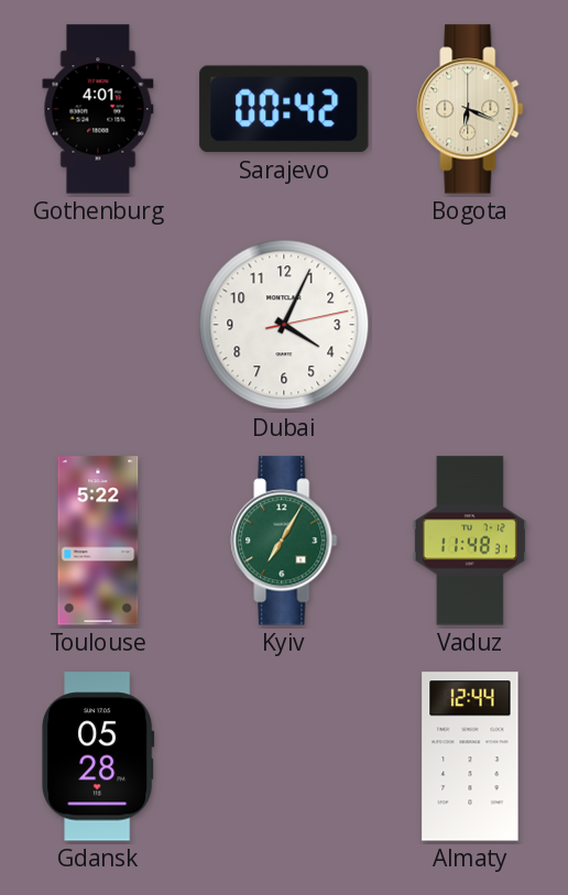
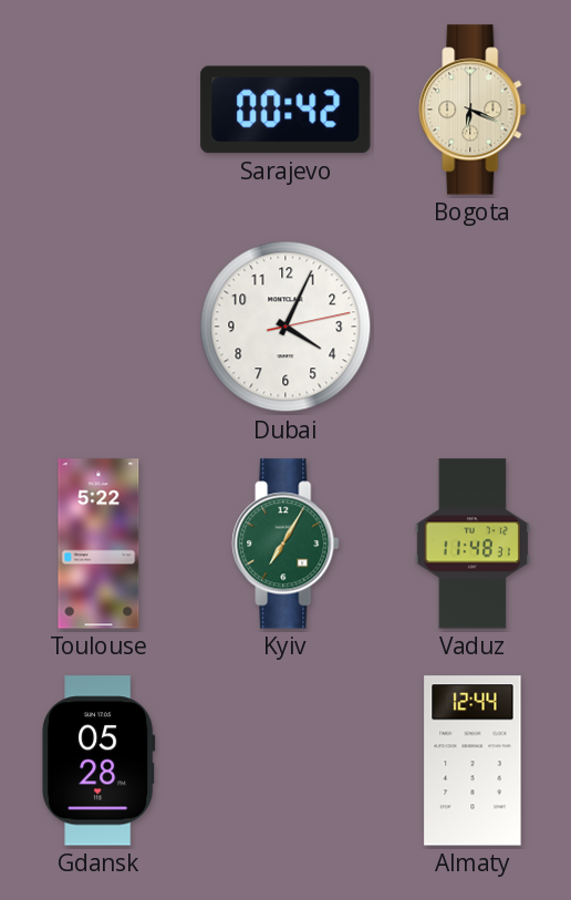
Gothenburg: 4:01 -> none
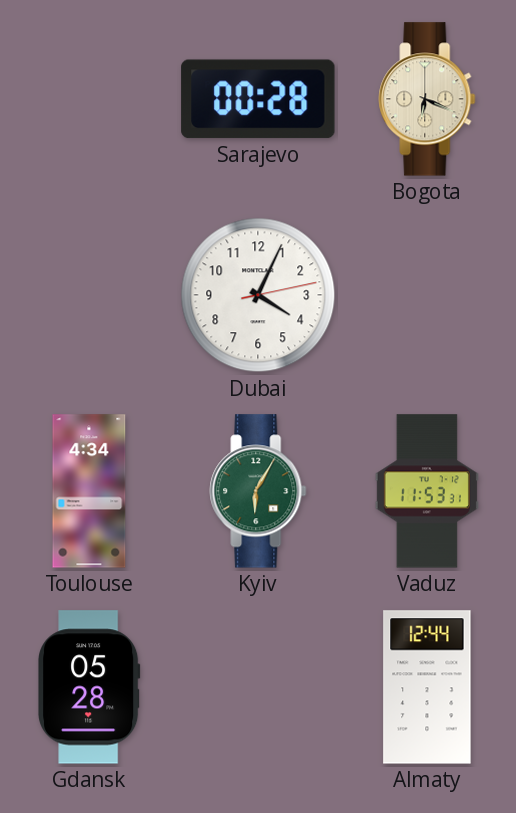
Sarajevo: 00:42 -> 00:28
Toulouse: 5:22 -> 4:34
Kyiv: 7:05 -> 6:05
Vaduz: 11:48 -> 11:53
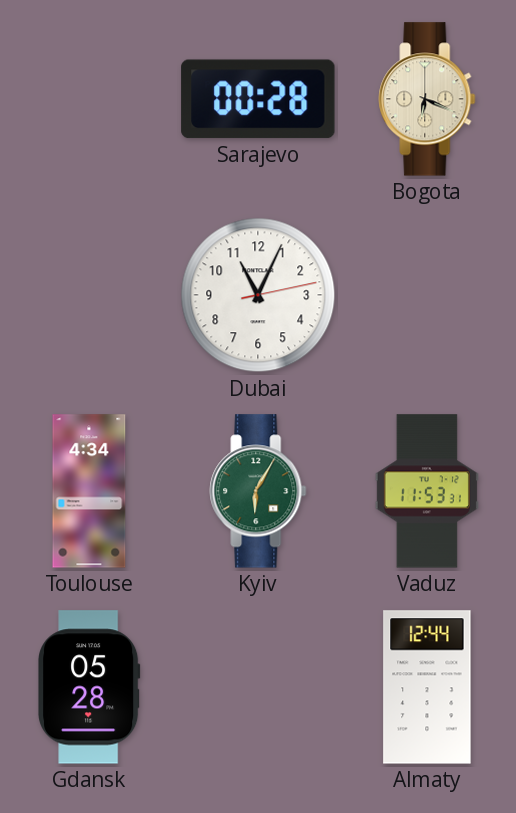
Dubai: 4:04 -> 11:04
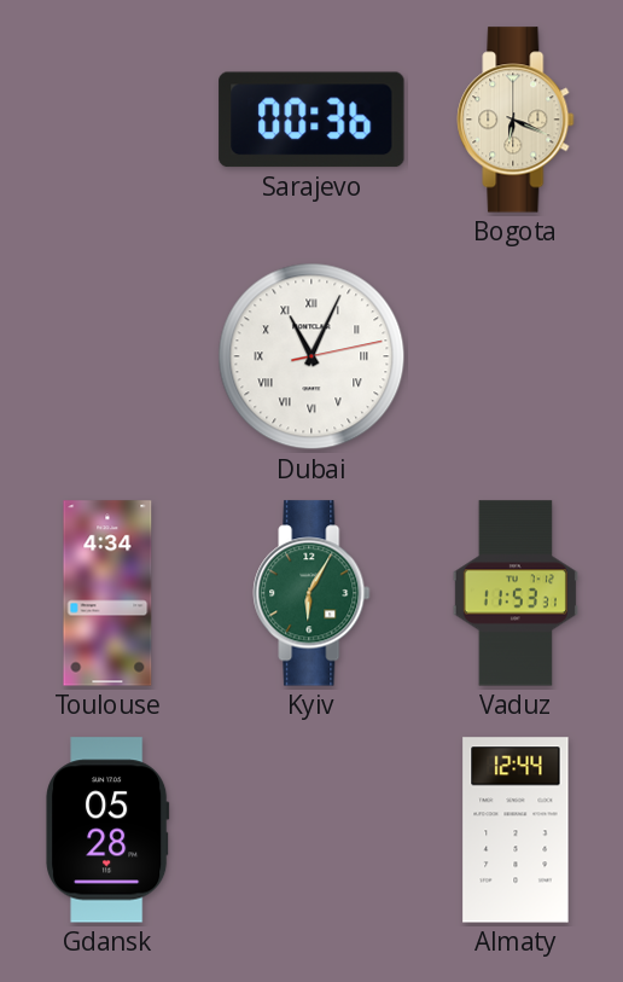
Sarajevo: 00:28 -> 00:36
Dubai numerals: Arabic -> Roman
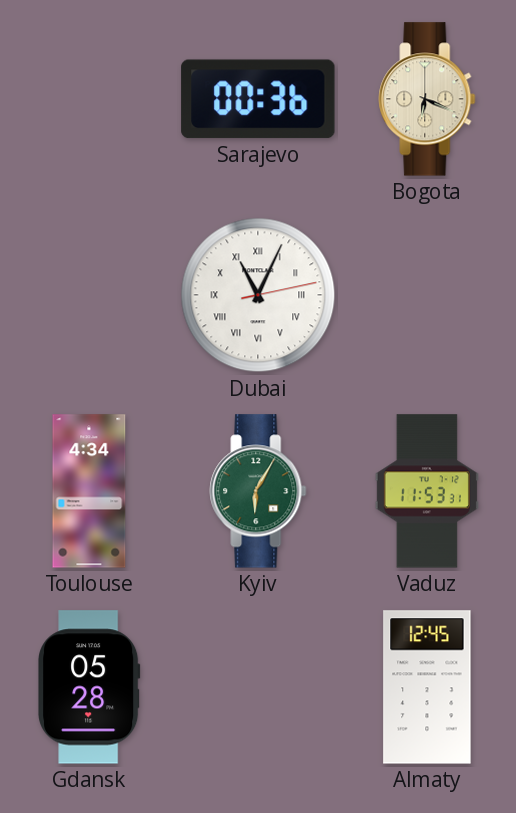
Almaty: 12:44 -> 12:45
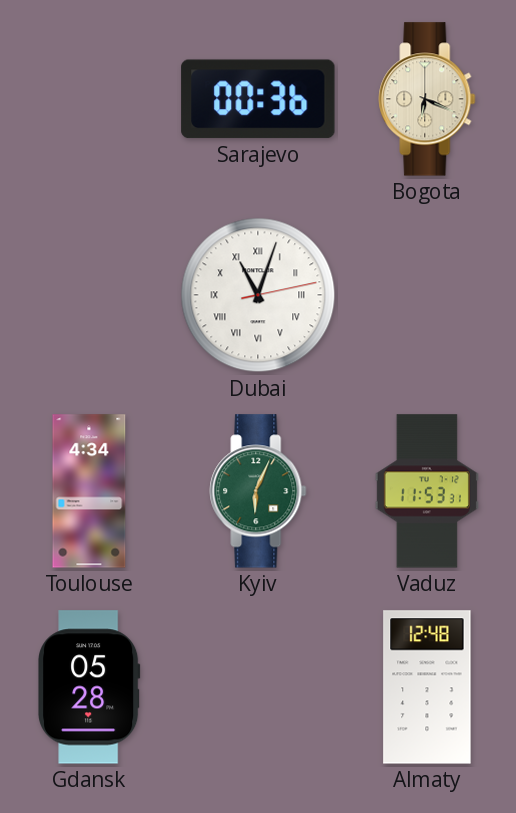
Dubai: 11:04 -> 11:03
Kyiv: 6:05 -> 6:04
Almaty: 12:45 -> 12:48
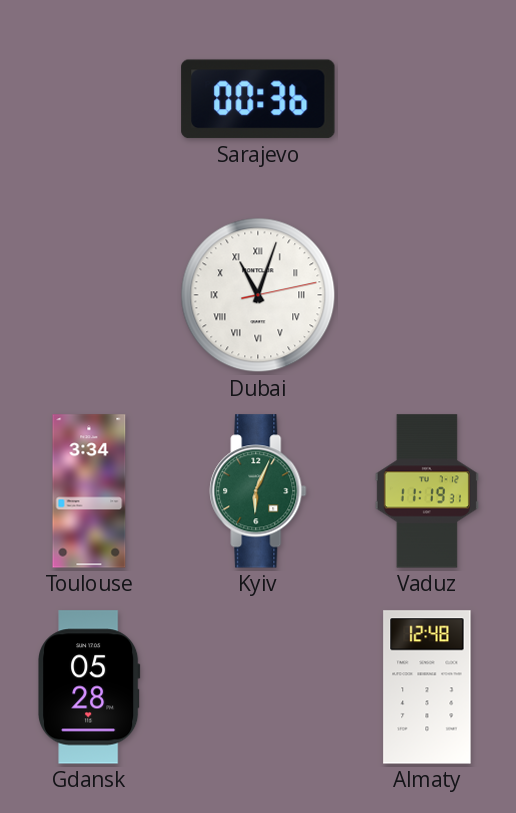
Bogota: 6:19 -> none
Toulouse: 4:34 -> 3:34
Vaduz: 11:53 -> 11:19
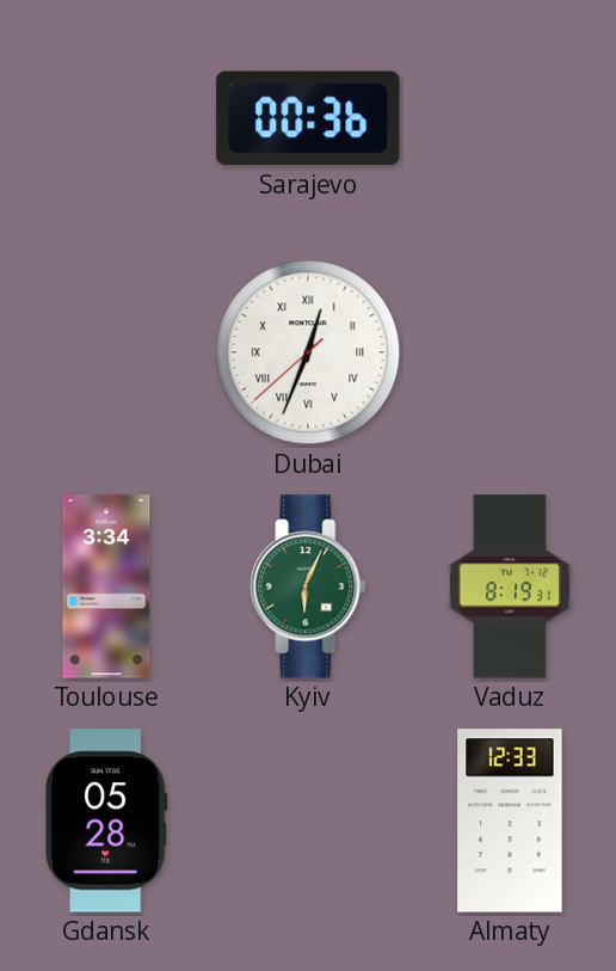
Dubai: 11:03 -> 12:33
Vaduz: 11:19 -> 8:19
Almaty: 12:48 -> 12:33
